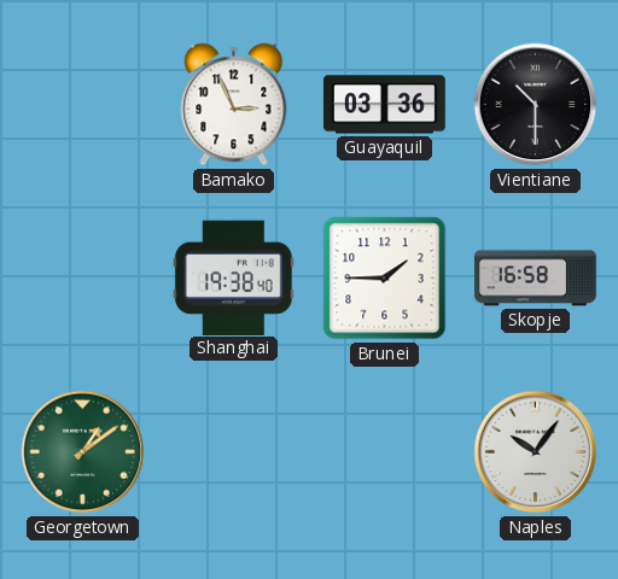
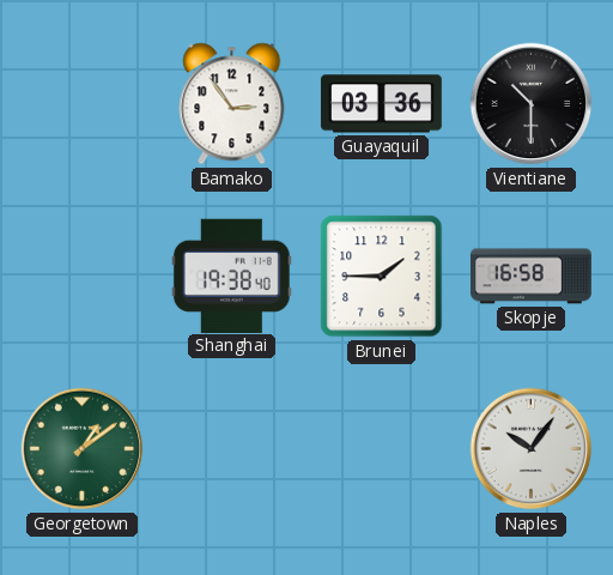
Bamako: 2:56 -> 2:54
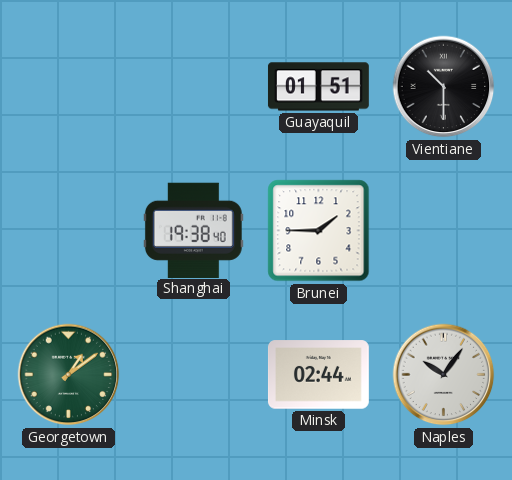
Bamako: 2:54 -> none
Guayaquil: 03:36 -> 01:51
Skopje: 16:58 -> none
Minsk: none -> 02:44
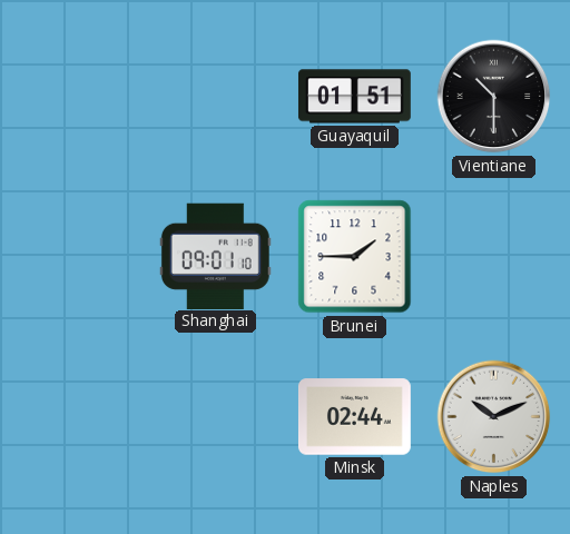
Shanghai: 19:38 -> 09:01
Georgetown: 1:09 -> none
Naples: 10:06 -> 10:11
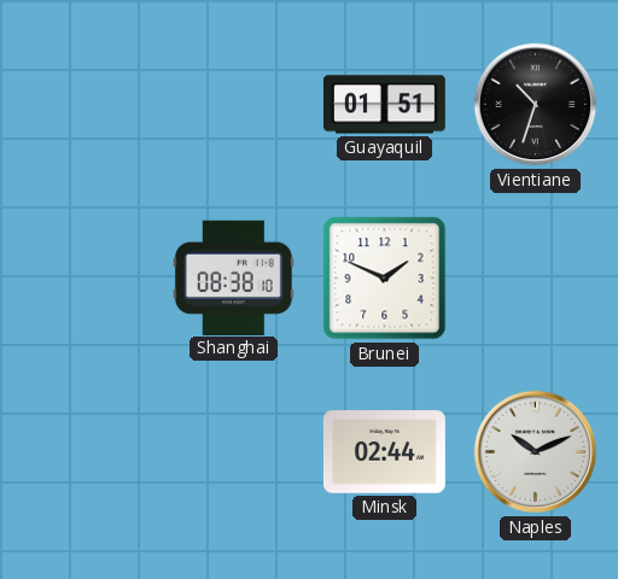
Vientiane: 10:30 -> 10:33
Shanghai: 09:01 -> 08:38
Brunei: 1:45 -> 1:49
